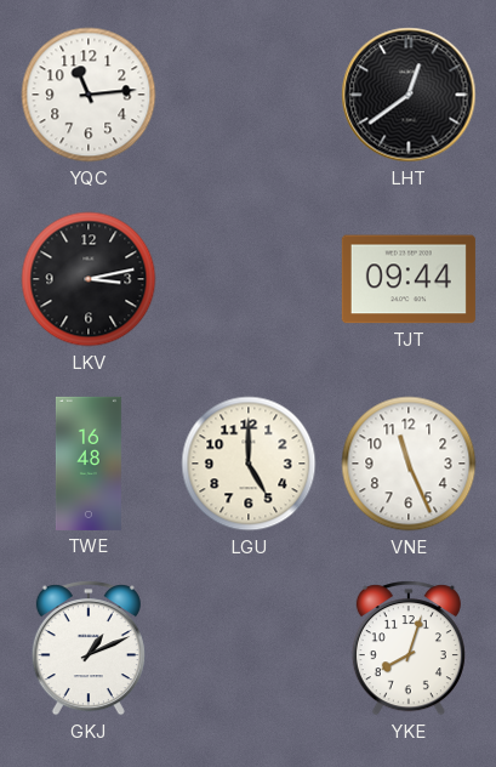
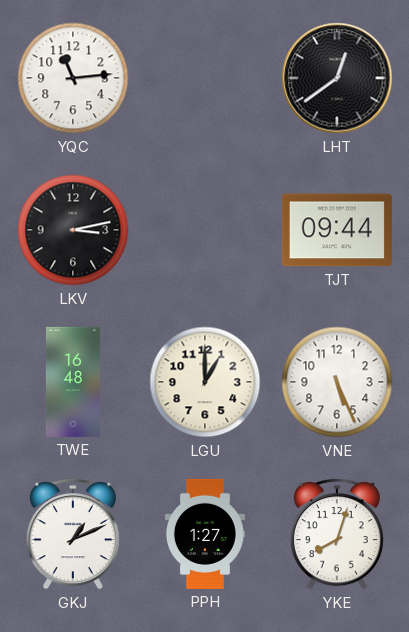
LGU: 5:00 -> 1:00
VNE: 11:26 -> 5:26
PPH: none -> 1:27
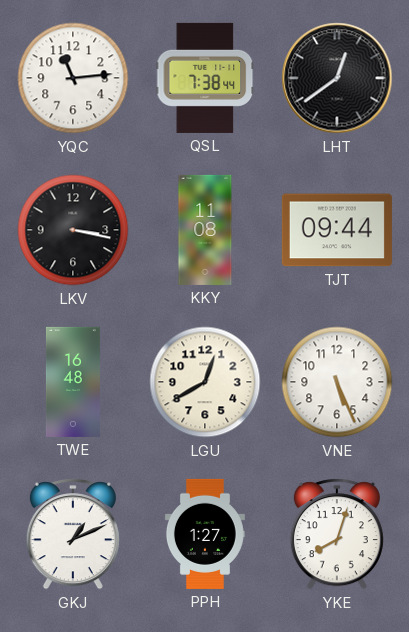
QSL: none -> 7:38
LKV: 3:13 -> 3:17
KKY: none -> 11:08
LGU: 1:00 -> 12:40
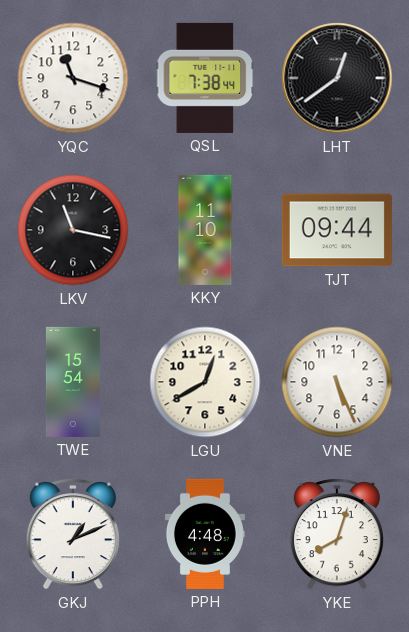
YQC: 11:14 -> 11:18
LKV: 3:17 -> 11:17
KKY: 11:08 -> 11:10
TWE: 16:48 -> 15:54
PPH: 1:27 -> 4:48
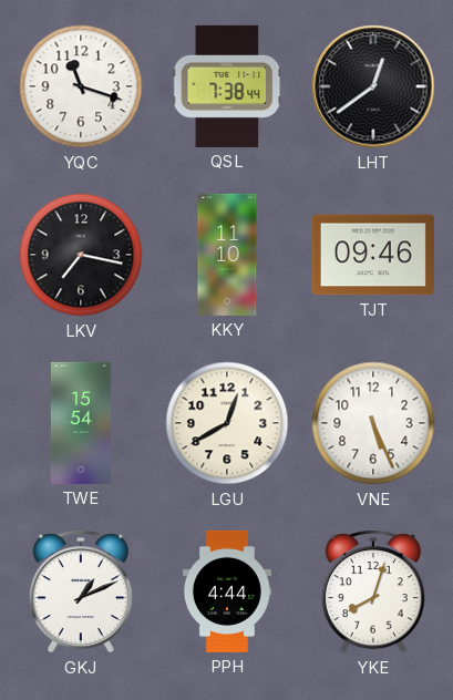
LKV: 11:17 -> 7:17
TJT: 09:44 -> 09:46
PPH: 4:48 -> 4:44
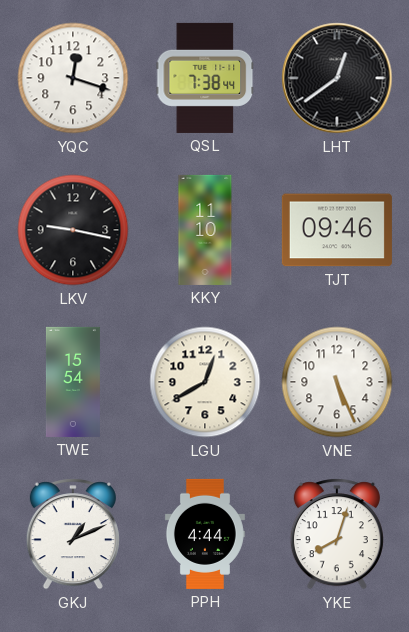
YQC: 11:18 -> 12:18
LKV: 7:17 -> 9:17
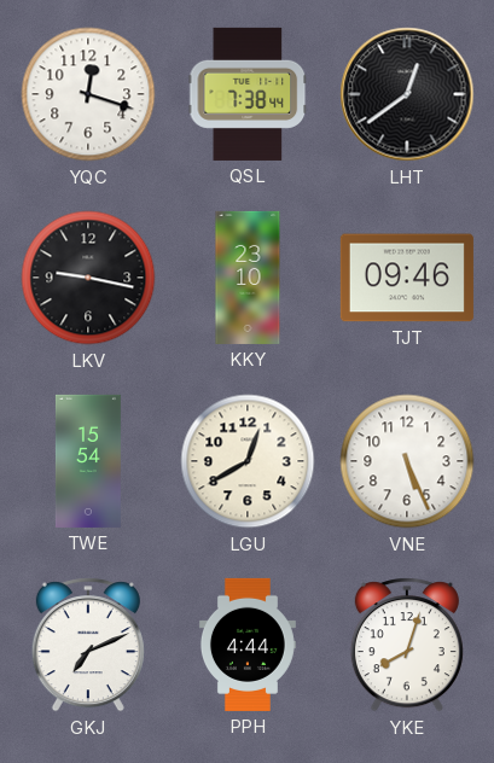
KKY: 11:10 -> 23:10
GKJ: 1:11 -> 7:11
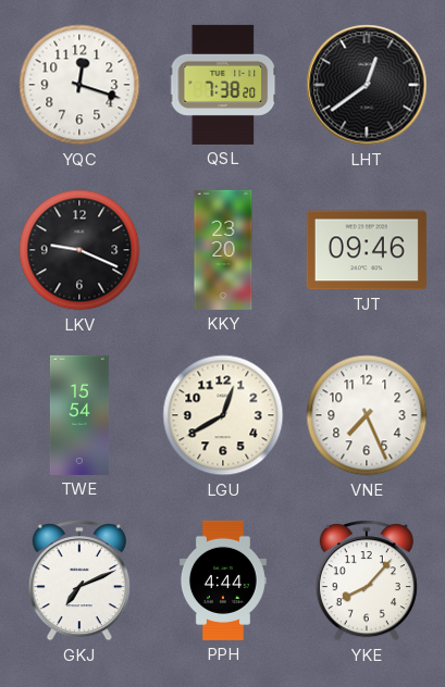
QSL: 7:38:44 -> 7:38:20
LKV: 9:17 -> 9:19
KKY: 23:10 -> 23:20
VNE: 5:26 -> 7:26
YKE: 8:03 -> 8:07
